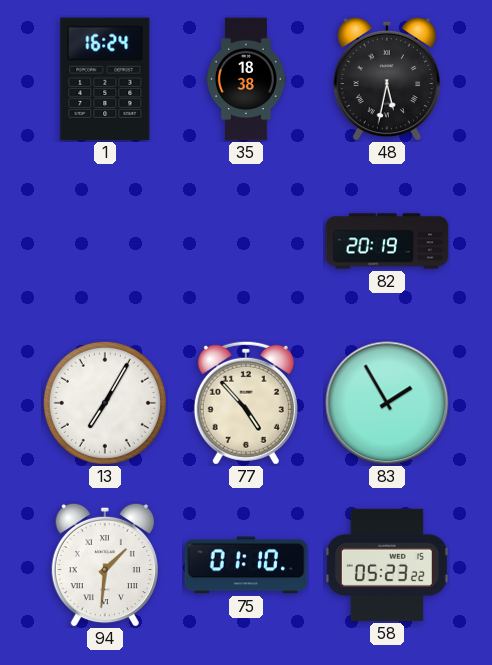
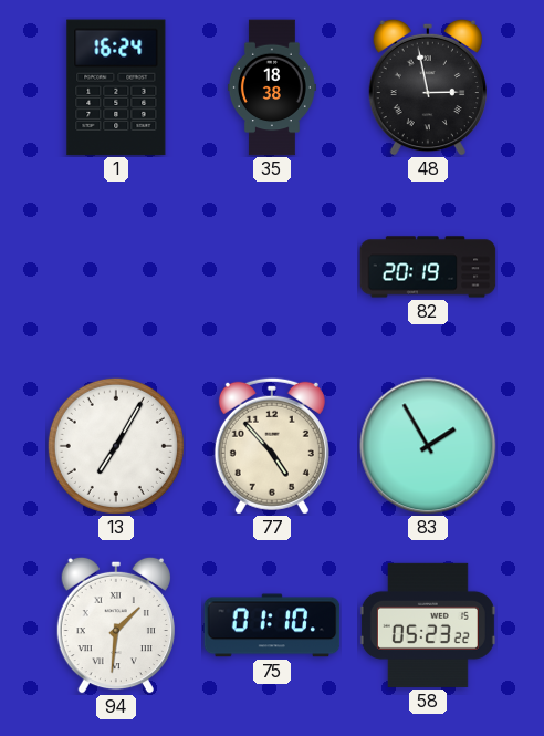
48: 5:32 -> 2:58
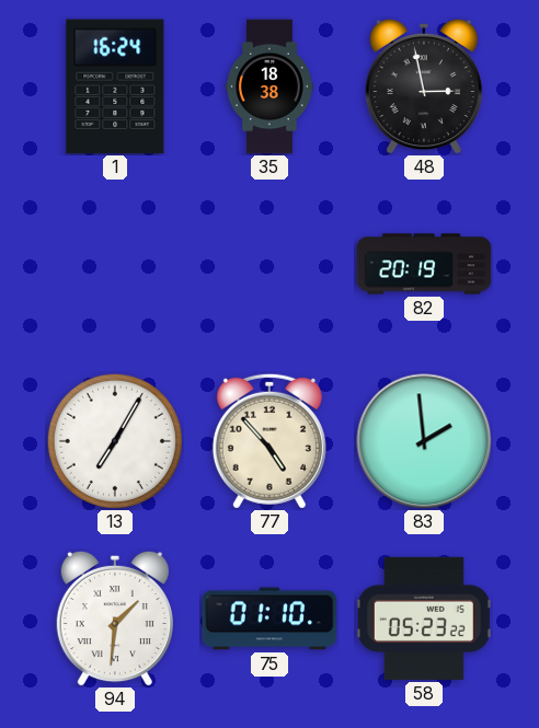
83: 1:55 -> 1:59
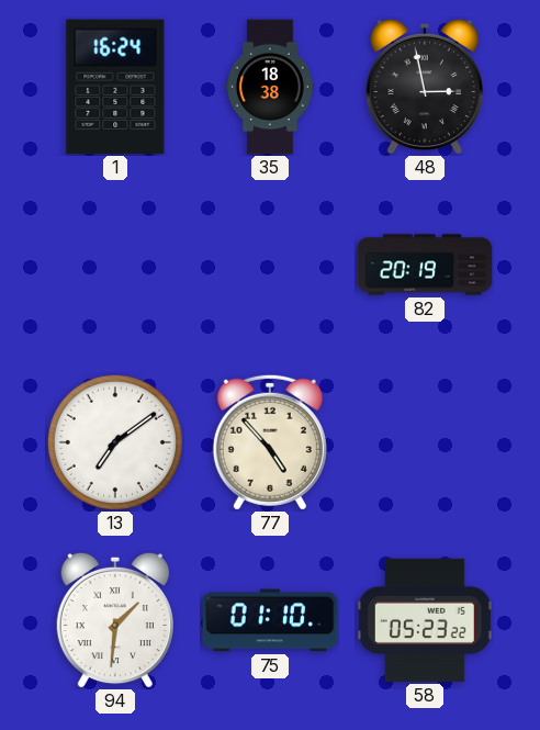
13: 7:05 -> 7:09
83: 1:59 -> none
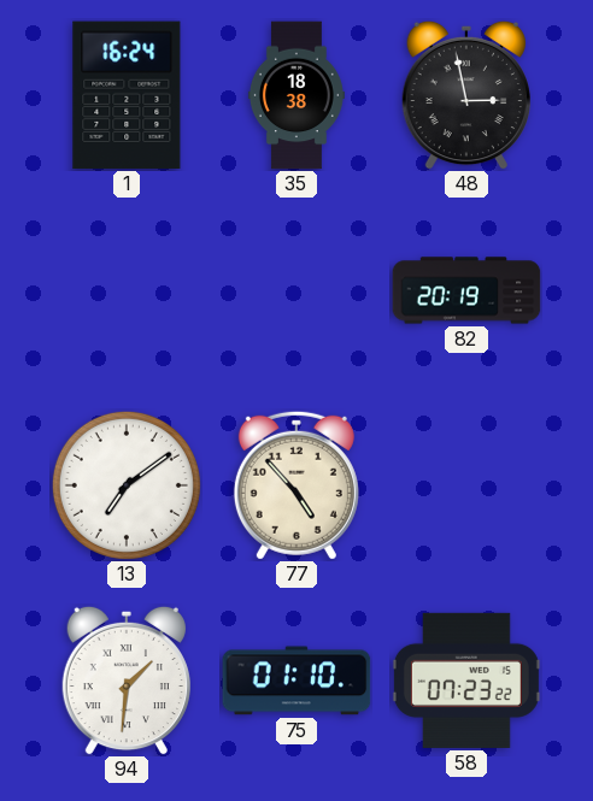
58: 05:23 -> 07:23
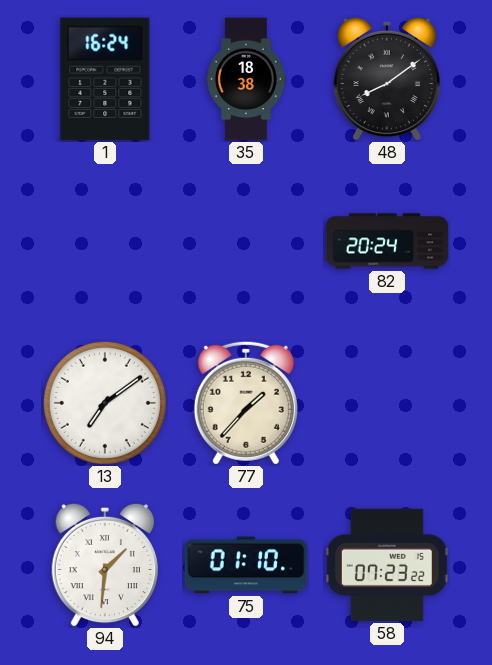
48: 2:58 -> 8:09
82: 20:19 -> 20:24
77: 4:53 -> 1:37
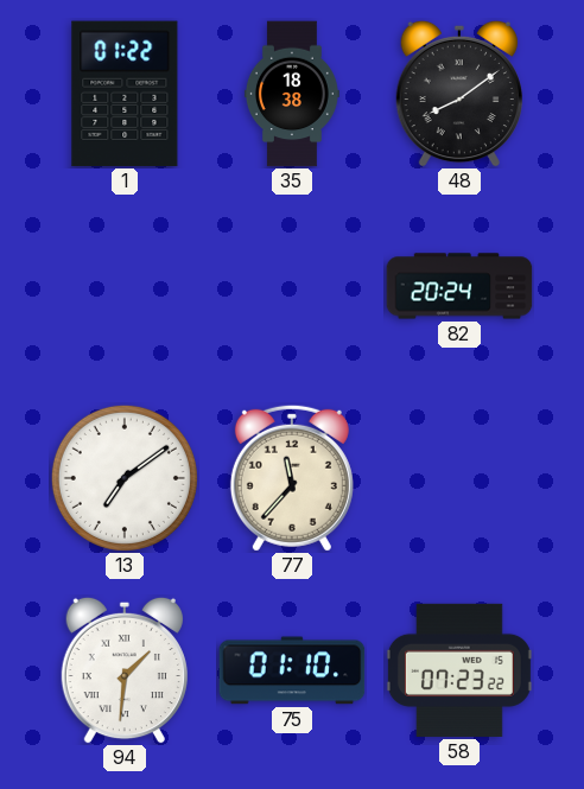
1: 16:24 -> 01:22
77: 1:37 -> 11:37
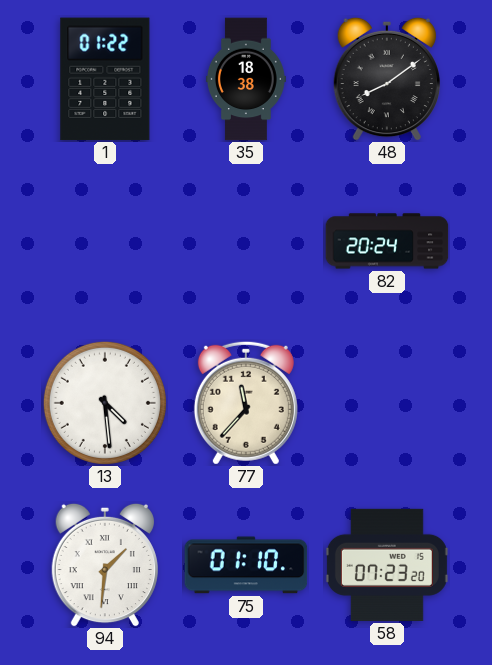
13: 7:09 -> 4:29
58: 07:23:22 -> 07:23:20
